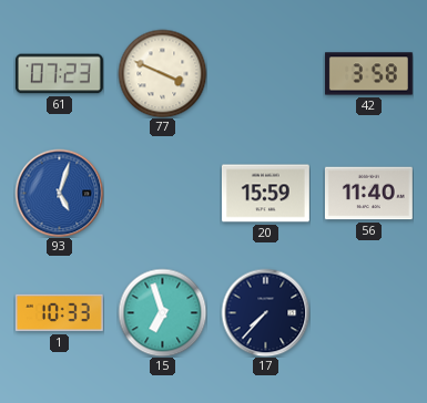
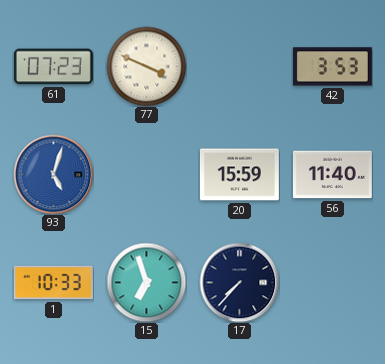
42: 3:58 -> 3:53
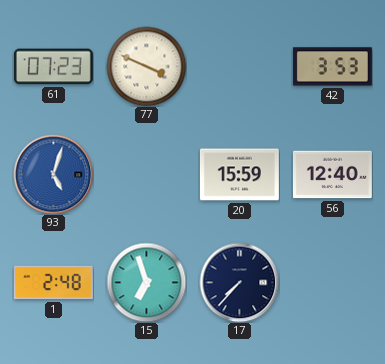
56: 11:40 -> 12:40
1: 10:33 -> 2:48
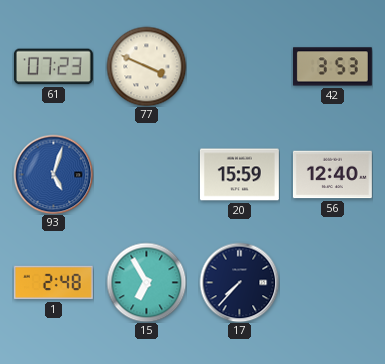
15: 6:57 -> 6:55
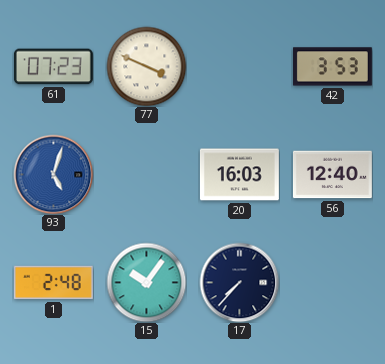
20: 15:59 -> 16:03
15: 6:55 -> 10:06
